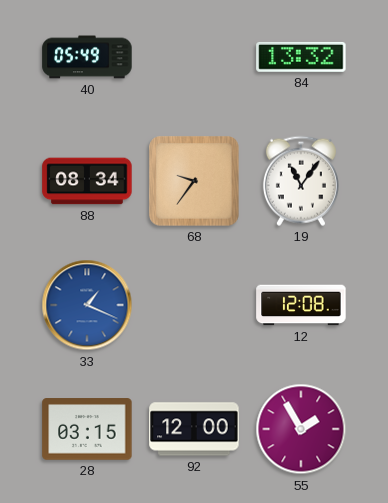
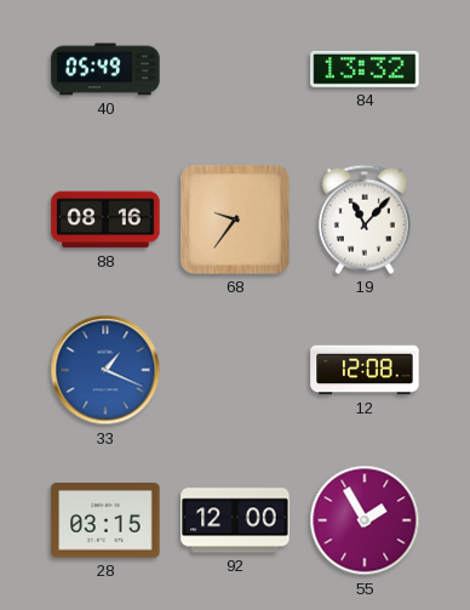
88: 08:34 -> 08:16
19: 11:06 -> 11:07
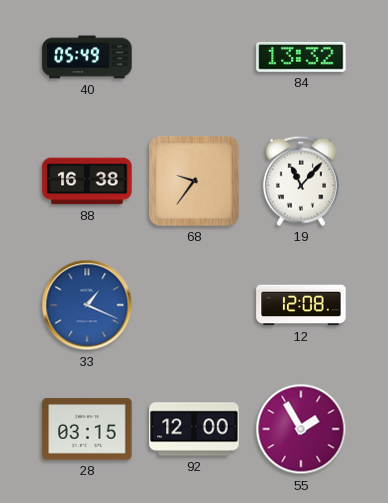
88: 08:16 -> 16:38
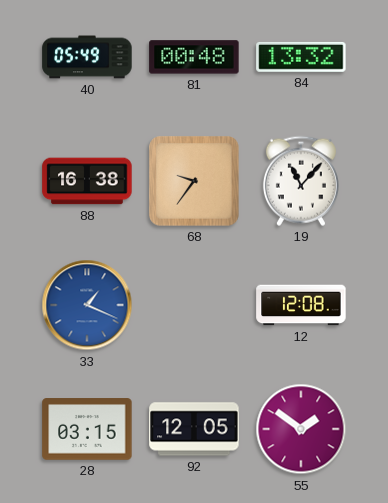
81: none -> 00:48
92: 12:00 -> 12:05
55: 1:55 -> 1:51
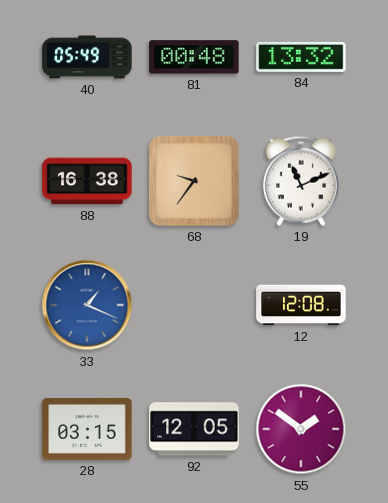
19: 11:07 -> 11:11
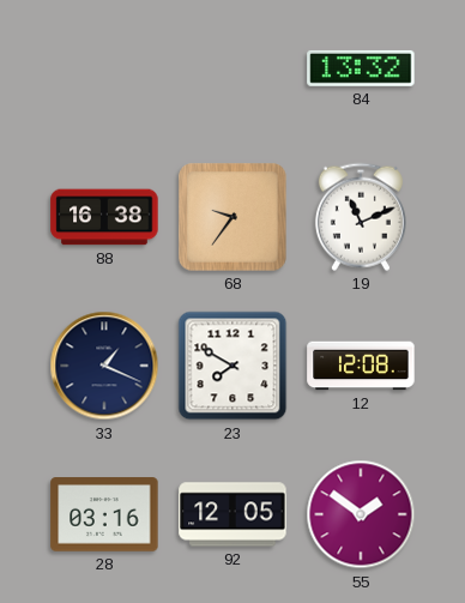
40: 05:49 -> none
81: 00:48 -> none
33 dial: blue -> navy
23: none -> 7:50
28: 03:15 -> 03:16
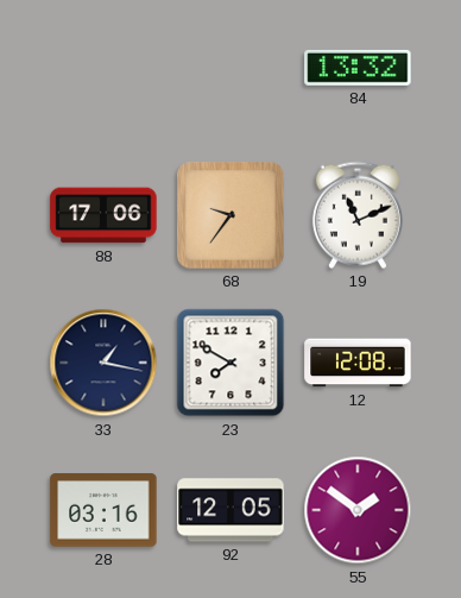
88: 16:38 -> 17:06
33: 1:19 -> 1:17
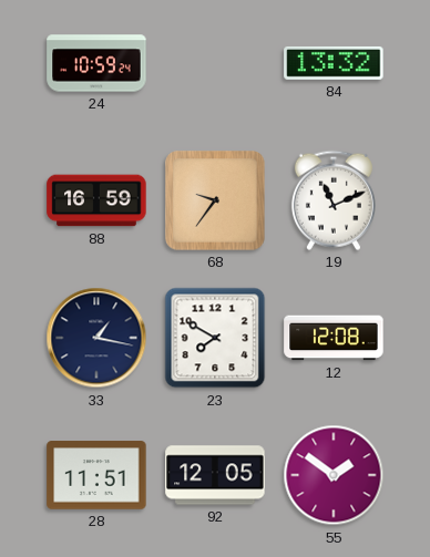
24: none -> 10:59
88: 17:06 -> 16:59
28: 03:16 -> 11:51
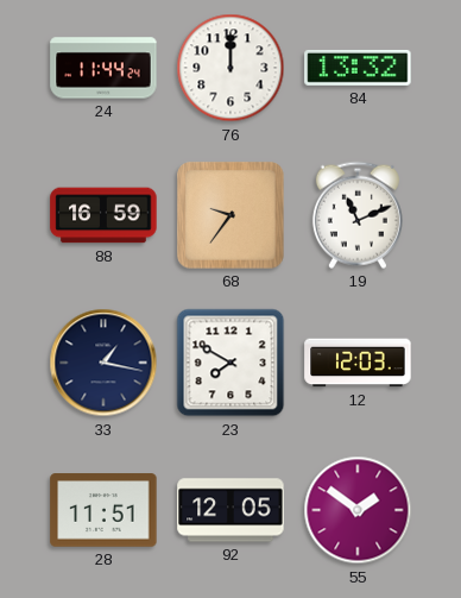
24: 10:59 -> 11:44
76: none -> 12:00
12: 12:08 -> 12:03
